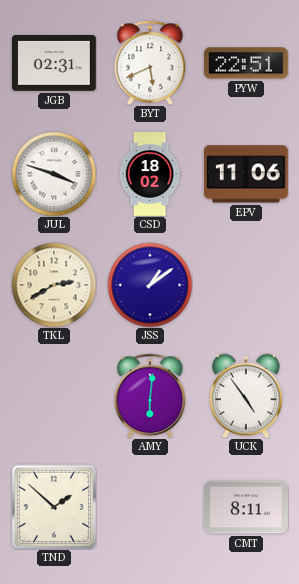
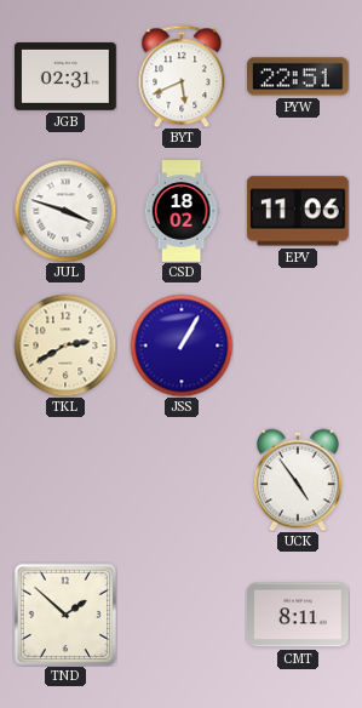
JSS: 1:09 -> 1:05
AMY: 6:01 -> none
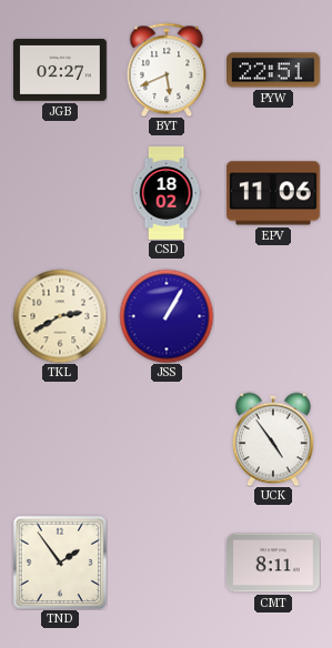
JGB: 02:31 -> 02:27
JUL: 3:48 -> none
TND: 1:52 -> 1:54
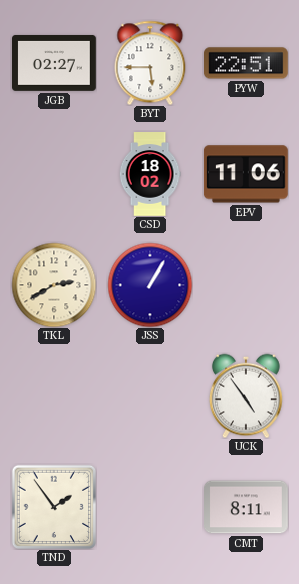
BYT: 5:41 -> 5:45
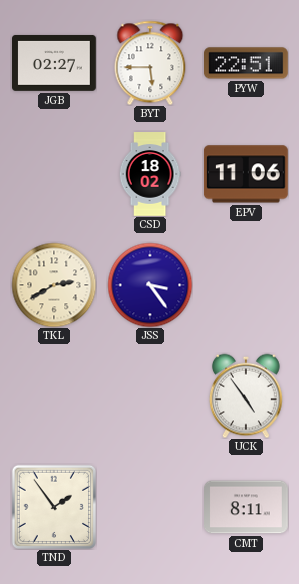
JSS: 1:05 -> 3:24
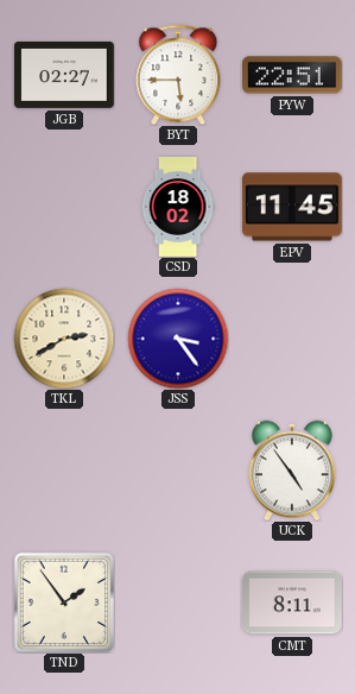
EPV: 11:06 -> 11:45
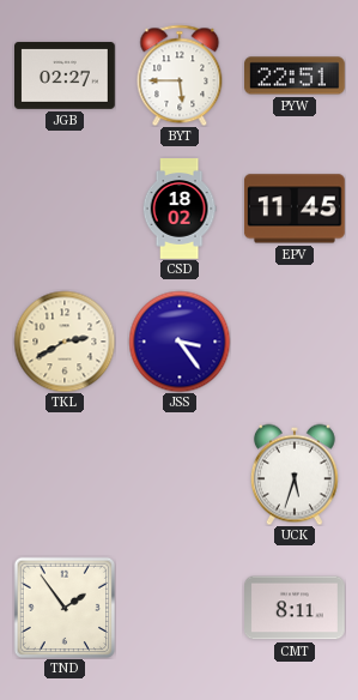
UCK: 4:54 -> 5:33
